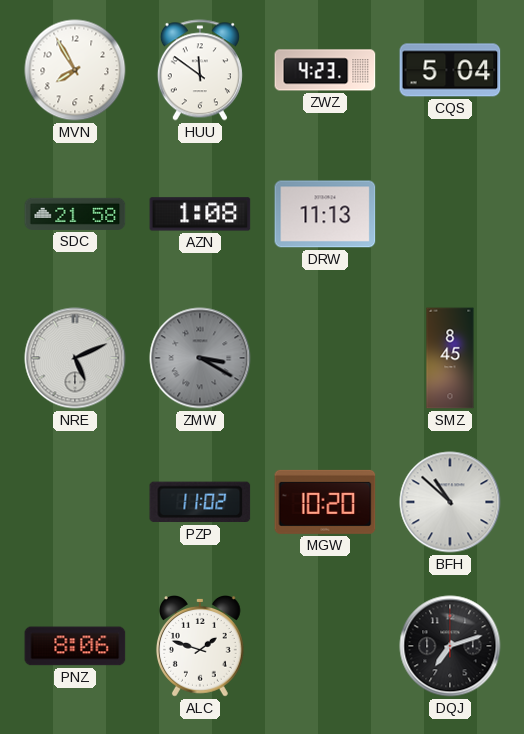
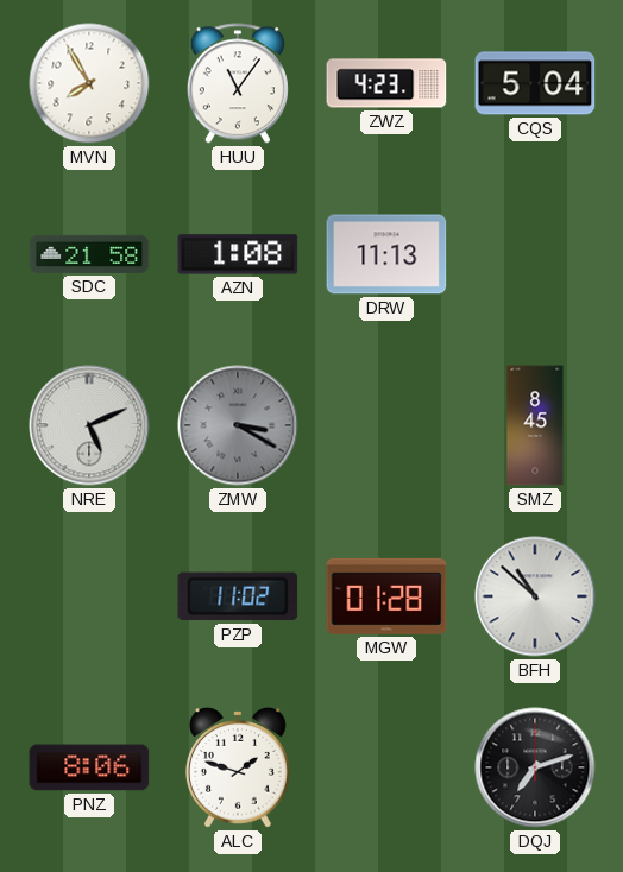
HUU: 11:51 -> 11:06
MGW: 10:20 -> 01:28
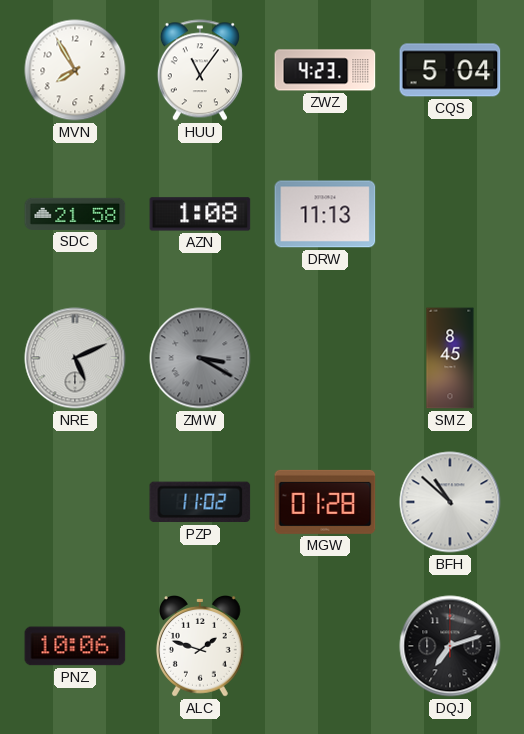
PNZ: 8:06 -> 10:06
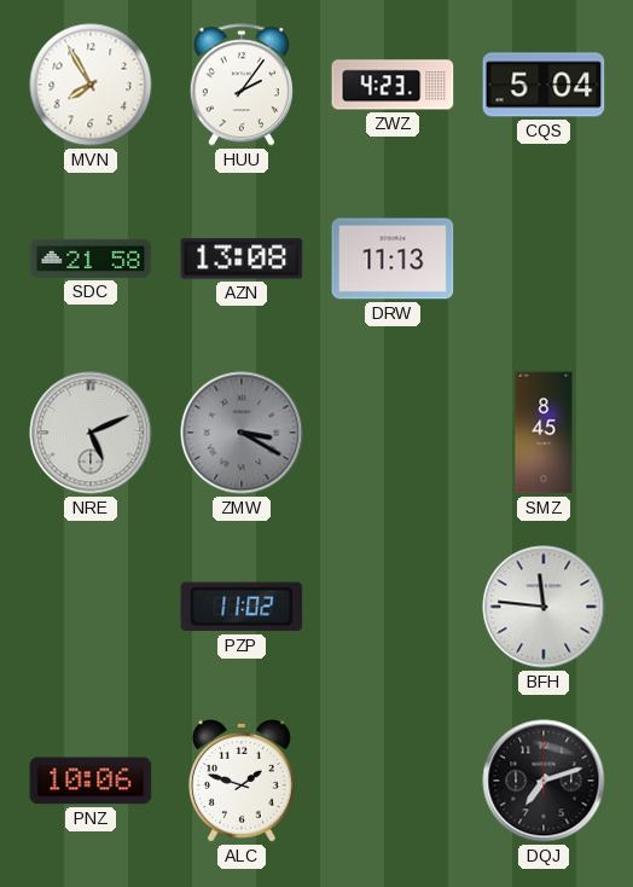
HUU: 11:06 -> 2:06
AZN: 1:08 -> 13:08
MGW: 01:28 -> none
BFH: 10:52 -> 11:46
